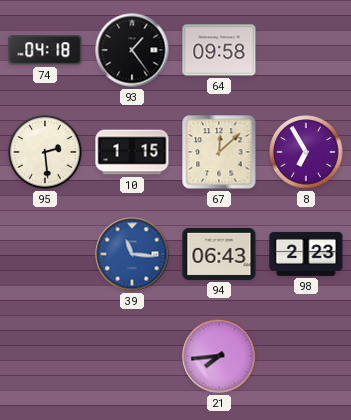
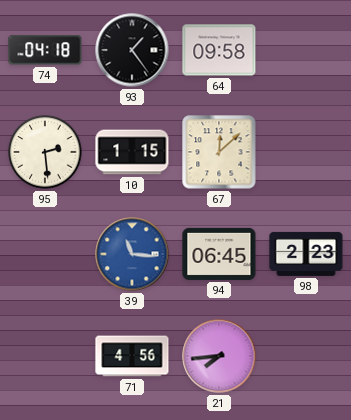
8: 6:55 -> none
94: 06:43 -> 06:45
71: none -> 4:56
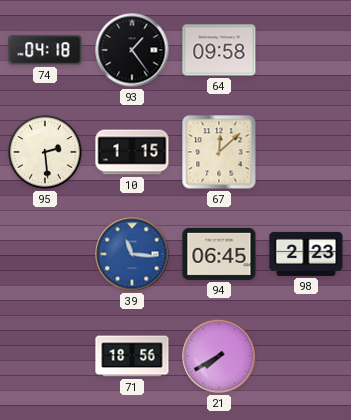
71: 4:56 -> 18:56
21: 7:44 -> 7:40
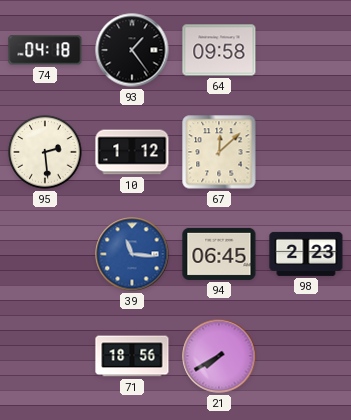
10: 1:15 -> 1:12
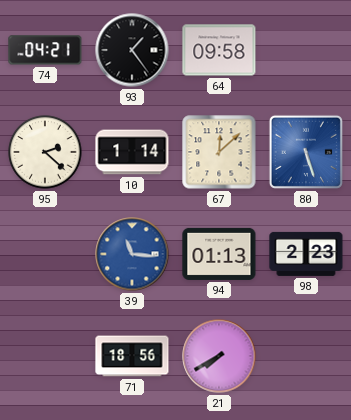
74: 04:18 -> 04:21
95: 2:29 -> 2:22
10: 1:12 -> 1:14
80: none -> 5:27
94: 06:45 -> 01:13
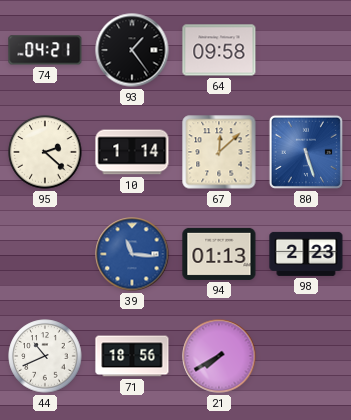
44: none -> 10:41
